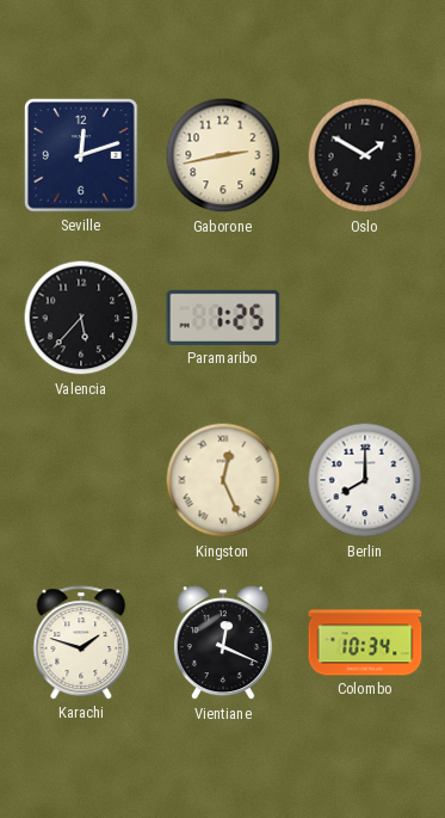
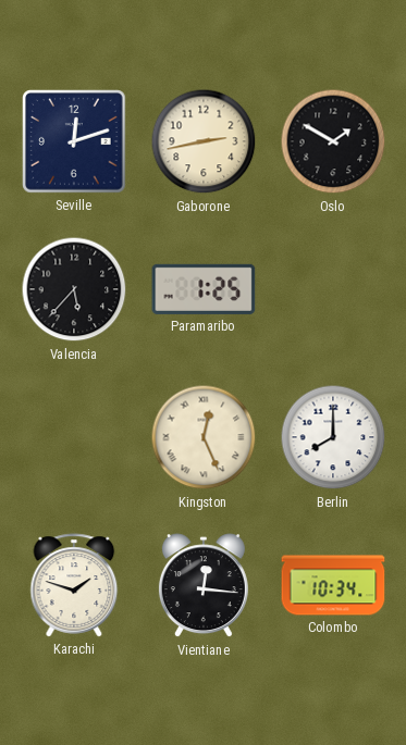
Vientiane: 12:19 -> 12:16
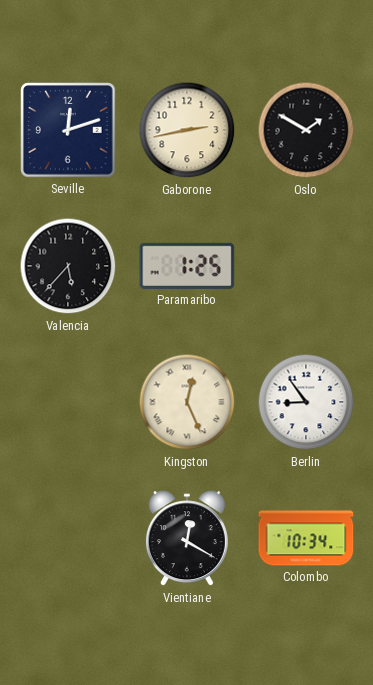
Berlin: 8:00 -> 8:54
Karachi: 1:48 -> none
Vientiane: 12:16 -> 12:20
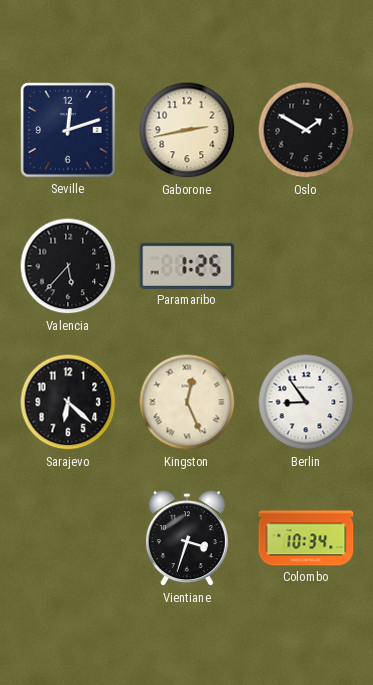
Sarajevo: none -> 6:22
Vientiane: 12:20 -> 3:33
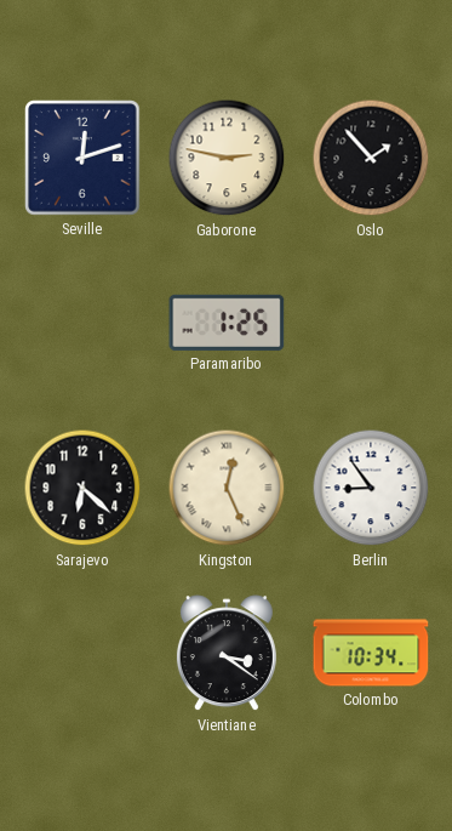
Gaborone: 2:43 -> 2:47
Oslo: 1:50 -> 1:53
Valencia: 5:37 -> none
Vientiane: 3:33 -> 3:21
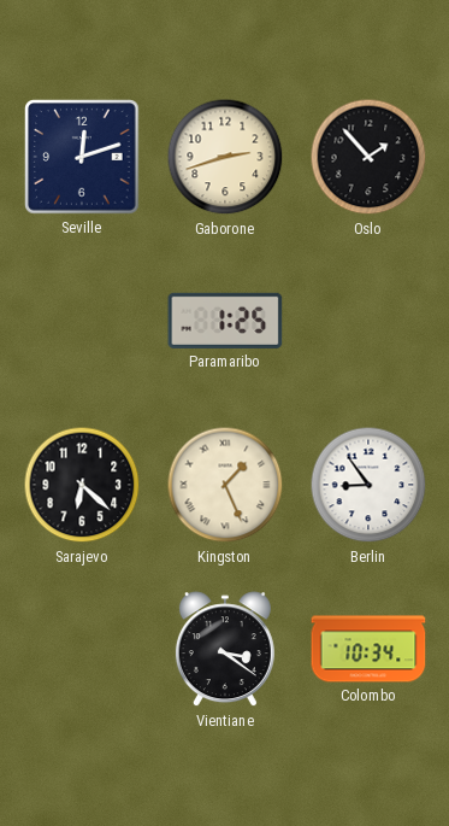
Gaborone: 2:47 -> 2:42
Kingston: 12:26 -> 1:26
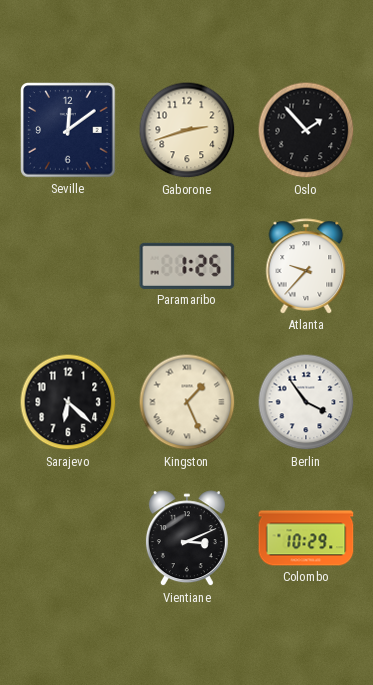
Seville: 12:12 -> 12:09
Atlanta: none -> 9:37
Berlin: 8:54 -> 3:54
Vientiane: 3:21 -> 3:11
Colombo: 10:34 -> 10:29
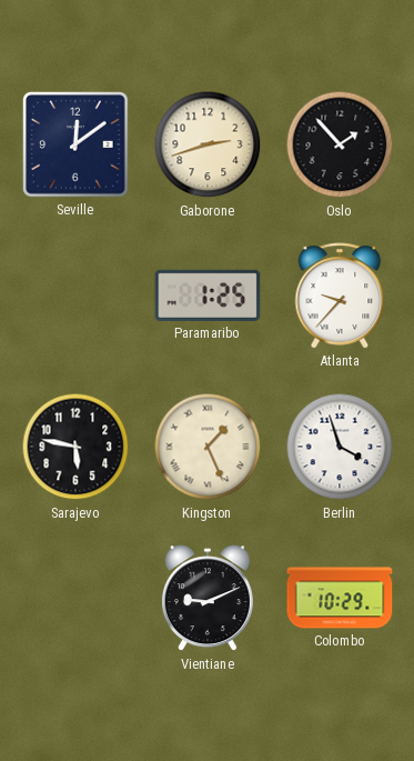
Sarajevo: 6:22 -> 5:47
Berlin: 3:54 -> 3:57
Vientiane: 3:11 -> 9:11
